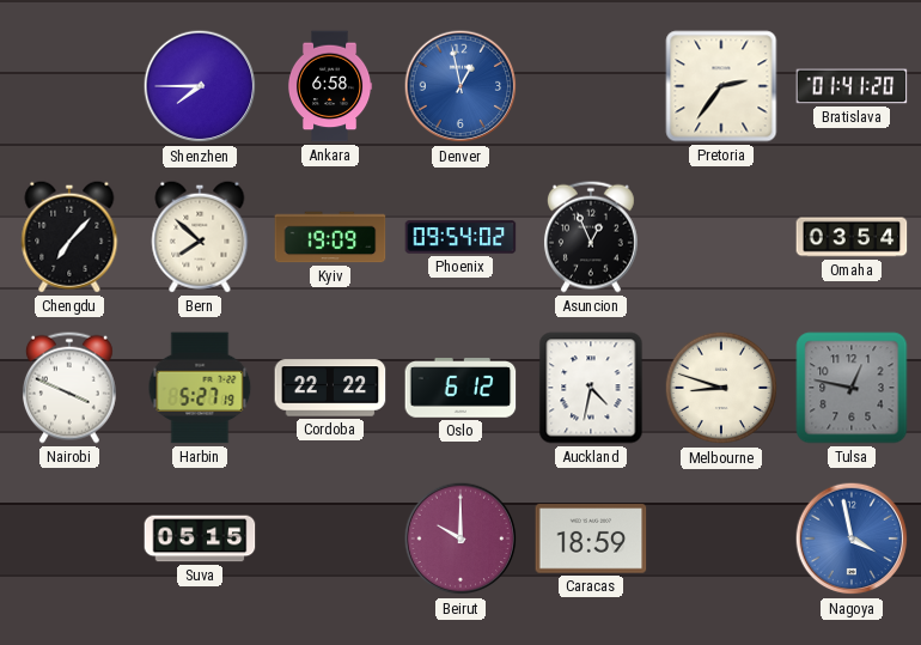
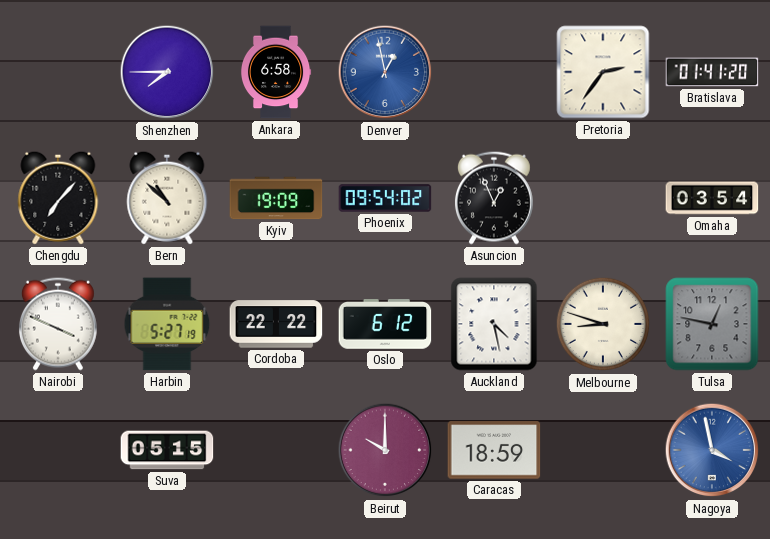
Bern: 7:52 -> 10:52
Auckland: 4:32 -> 4:28
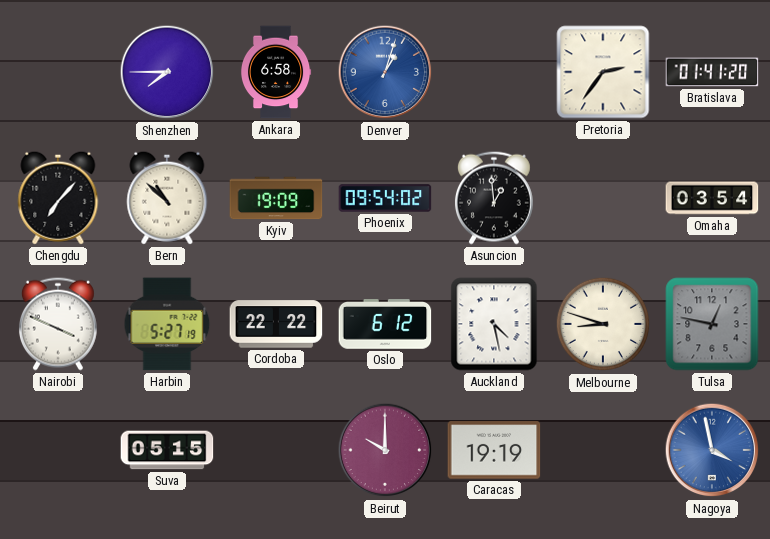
Denver: 12:58 -> 1:03
Asuncion: 12:56 -> 12:59
Caracas: 18:59 -> 19:19
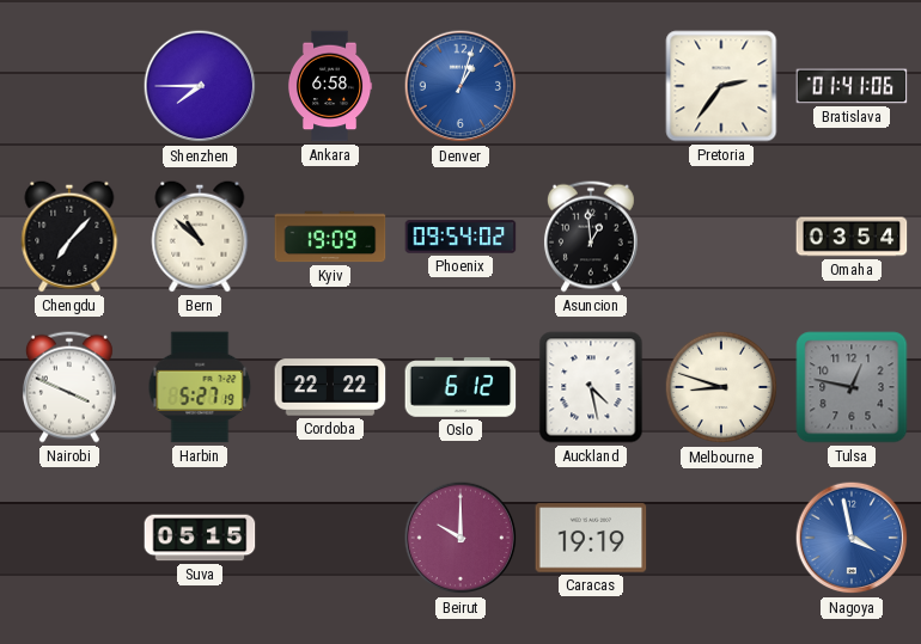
Bratislava: 01:41:20 -> 01:41:06
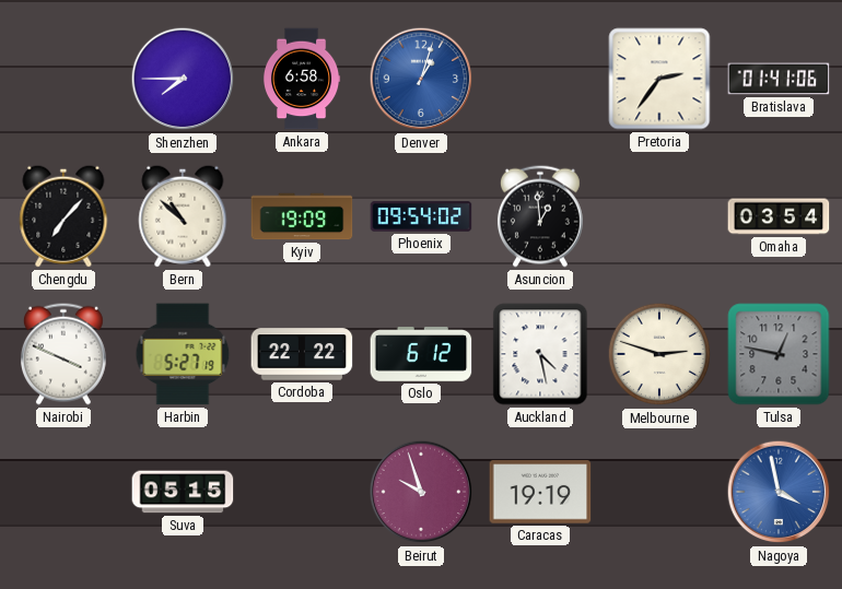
Melbourne: 8:48 -> 2:48
Beirut: 10:00 -> 9:57
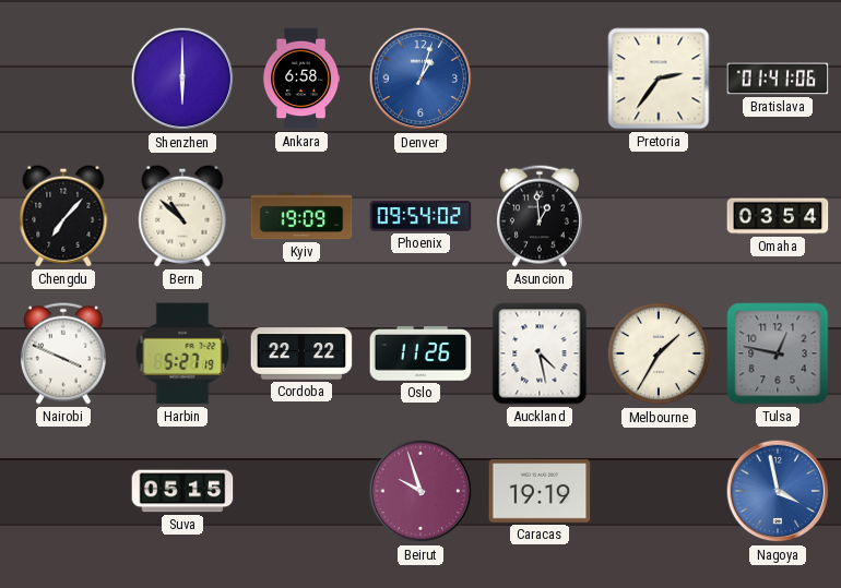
Shenzhen: 7:45 -> 6:00
Oslo: 6:12 -> 11:26
Melbourne: 2:48 -> 1:35
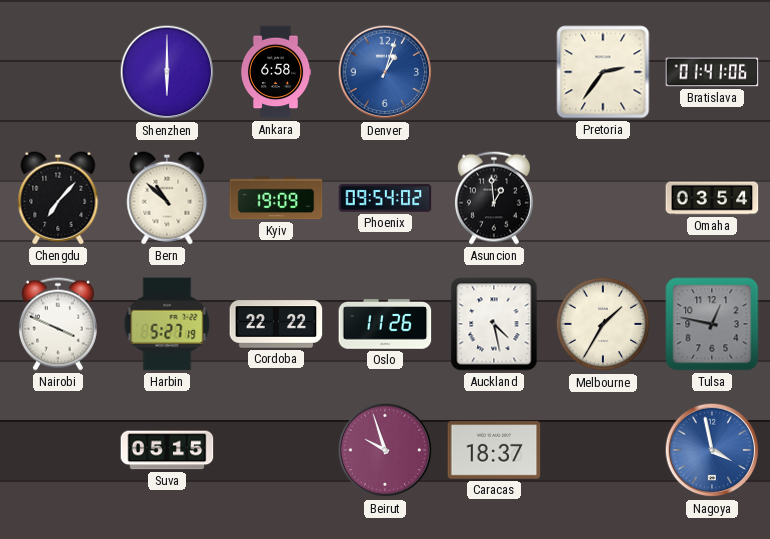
Caracas: 19:19 -> 18:37
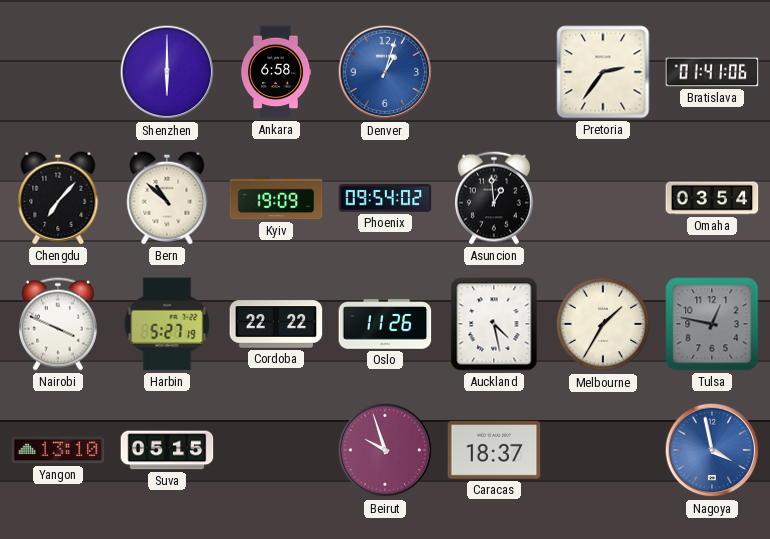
Yangon: none -> 13:10
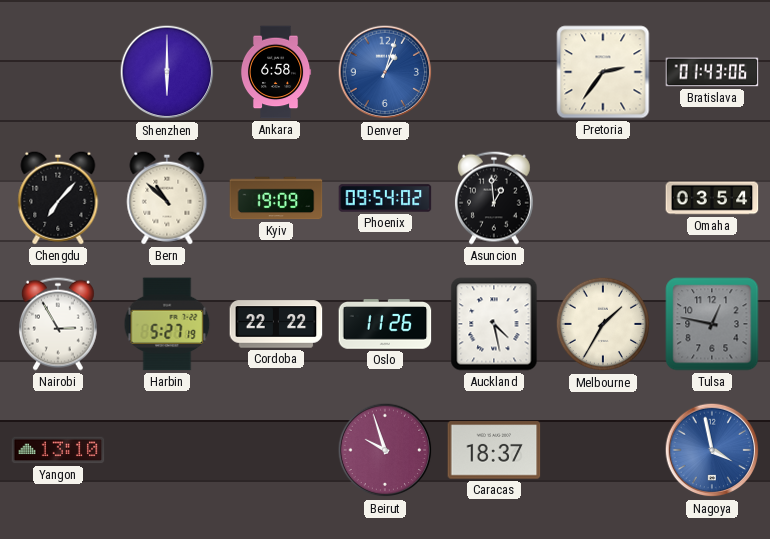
Bratislava: 01:41 -> 01:43
Nairobi: 3:49 -> 2:55
Suva: 05:15 -> none
